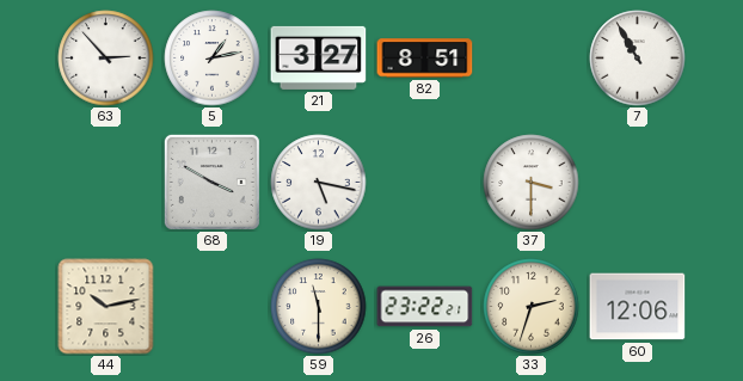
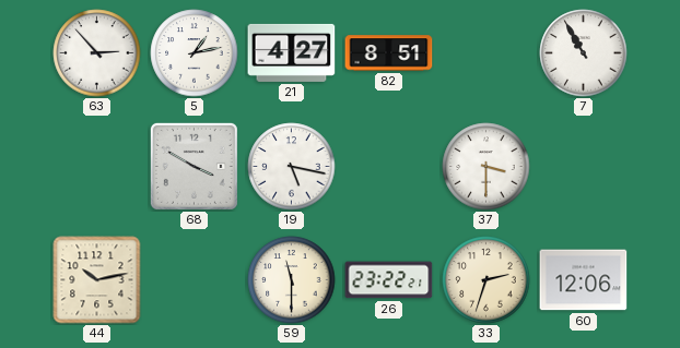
21: 3:27 -> 4:27
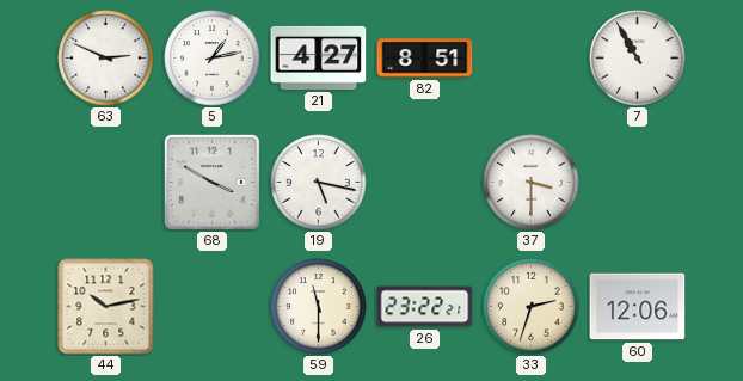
63: 2:53 -> 2:49
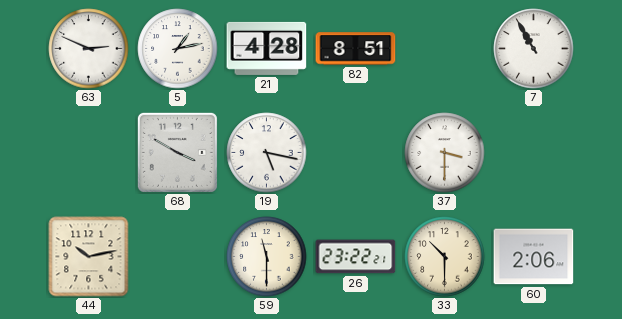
21: 4:27 -> 4:28
33: 2:33 -> 10:30
60: 12:06 -> 2:06
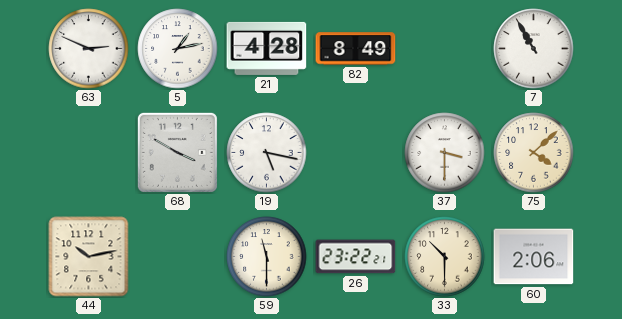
82: 8:51 -> 8:49
75: none -> 4:08
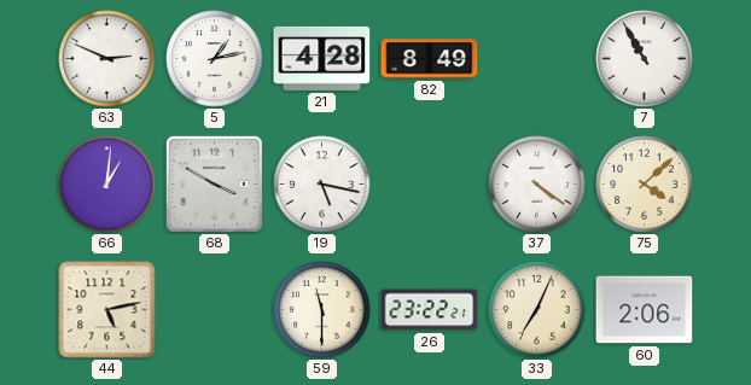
66: none -> 1:01
37: 3:30 -> 4:21
44: 10:13 -> 5:13
33: 10:30 -> 7:04
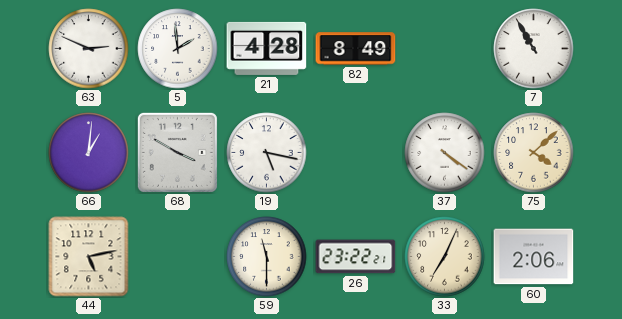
5: 1:13 -> 1:59
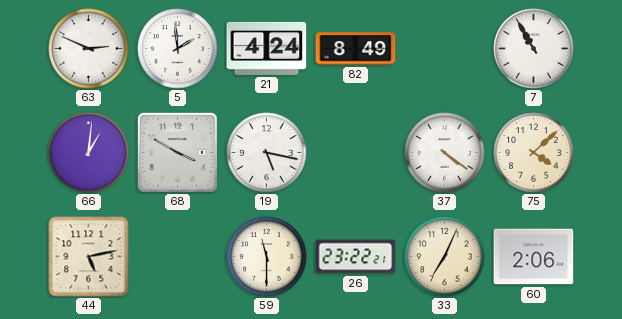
21: 4:28 -> 4:24
